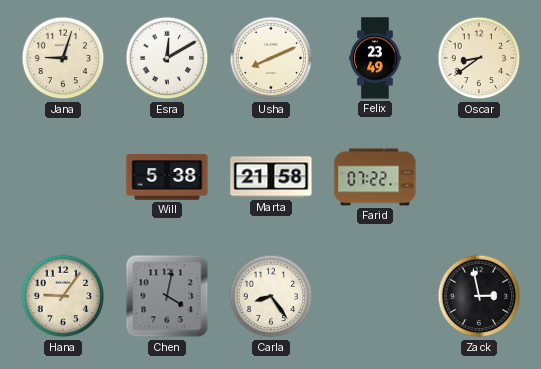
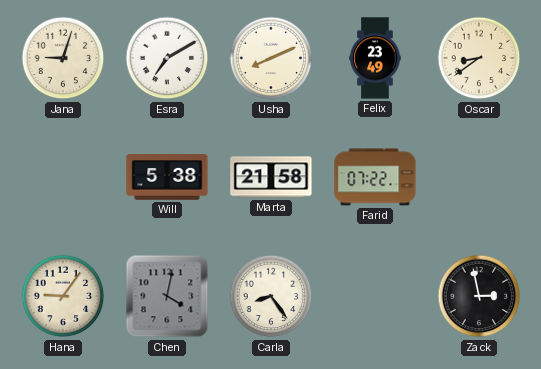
Esra: 12:10 -> 7:10
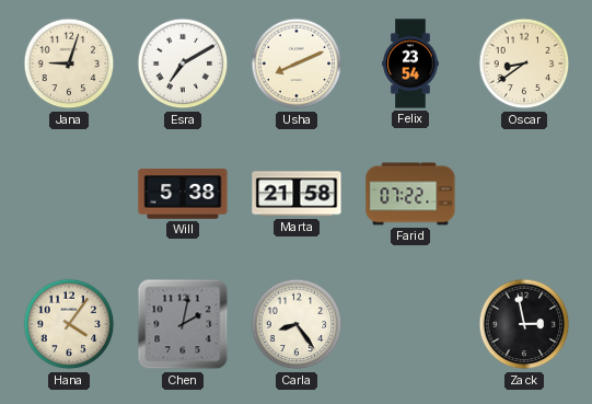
Felix: 23:49 -> 23:54
Hana: 9:06 -> 4:06
Chen: 4:02 -> 2:02
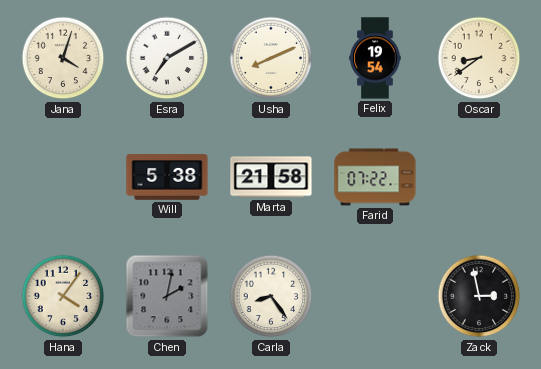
Jana: 9:03 -> 4:03
Felix: 23:54 -> 19:54
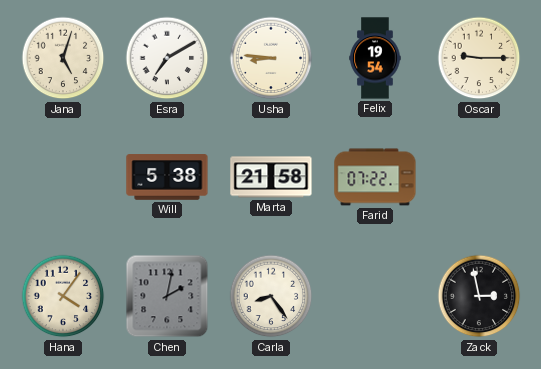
Jana: 4:03 -> 5:03
Usha: 8:11 -> 8:46
Oscar: 8:39 -> 9:15
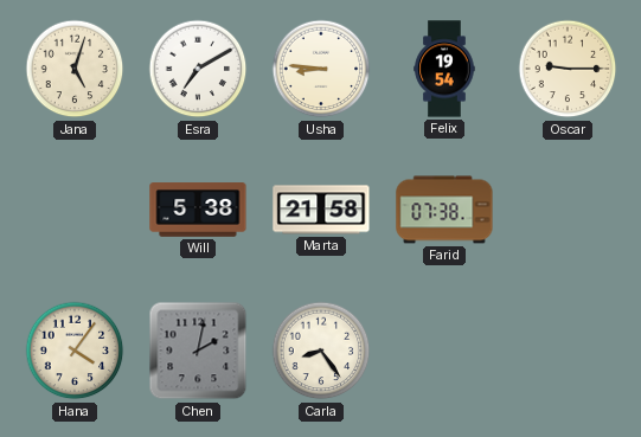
Farid: 07:22 -> 07:38
Zack: 2:58 -> none
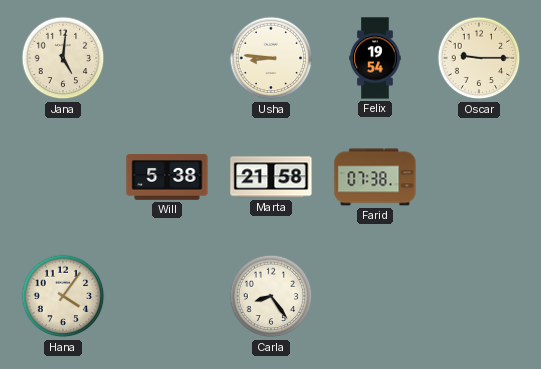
Jana: 5:03 -> 5:01
Esra: 7:10 -> none
Chen: 2:02 -> none
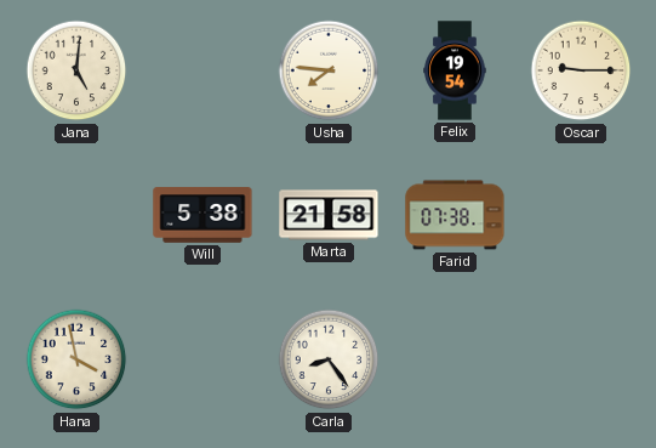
Usha: 8:46 -> 7:46
Hana: 4:06 -> 3:58
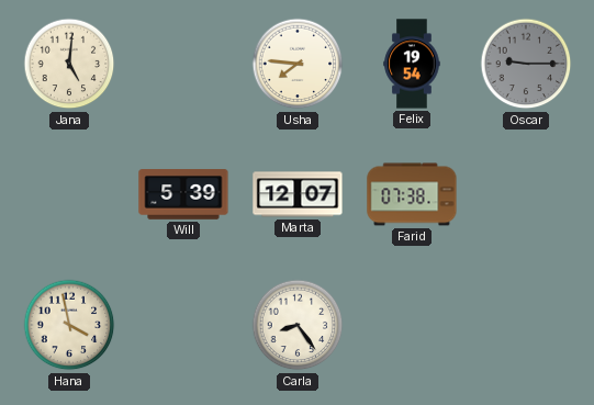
Oscar dial: cream -> grey
Will: 5:38 -> 5:39
Marta: 21:58 -> 12:07
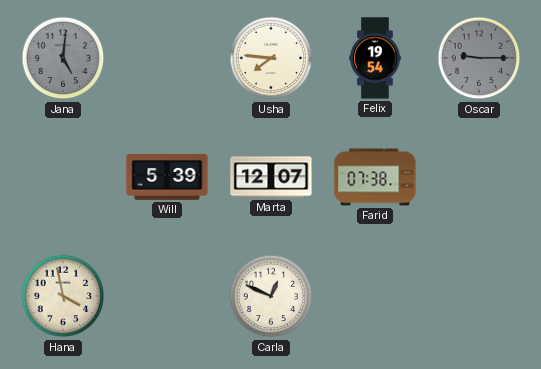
Jana dial: cream -> grey
Carla: 8:24 -> 12:49
